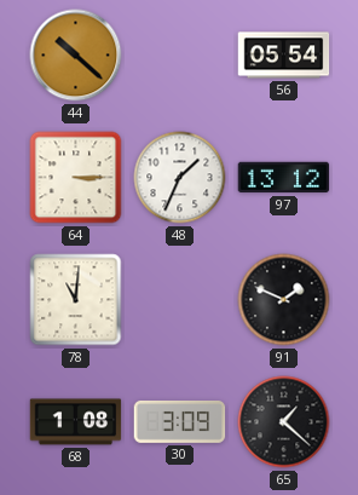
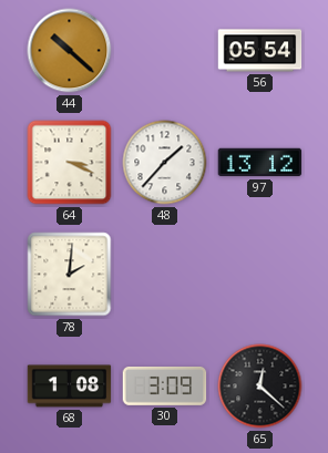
64: 3:15 -> 3:19
48: 1:34 -> 1:37
78: 11:01 -> 2:01
91: 1:49 -> none
65: 1:22 -> 12:22
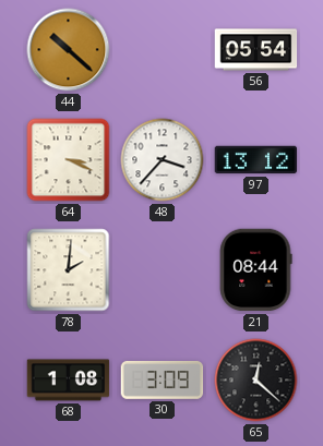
48: 1:37 -> 3:37
21: none -> 08:44
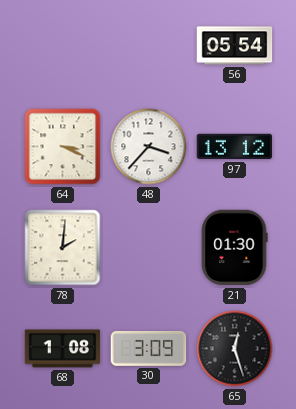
44: 10:22 -> none
21: 08:44 -> 01:30
65: 12:22 -> 12:27
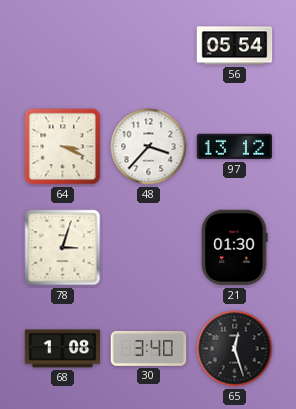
78: 2:01 -> 3:03
30: 3:09 -> 3:40
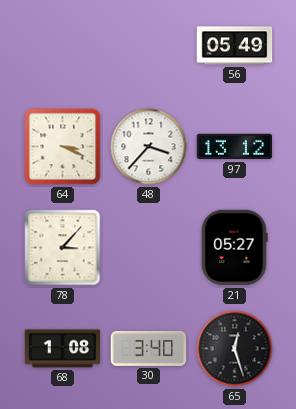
56: 05:54 -> 05:49
78: 3:03 -> 3:07
21: 01:30 -> 05:27
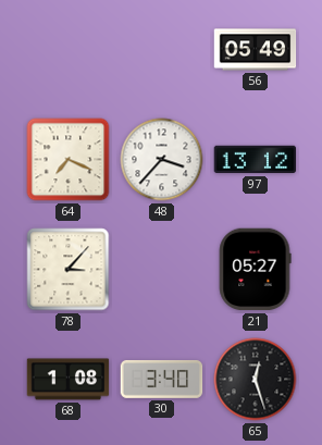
64: 3:19 -> 7:19
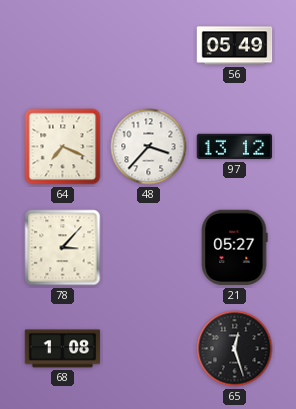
30: 3:40 -> none
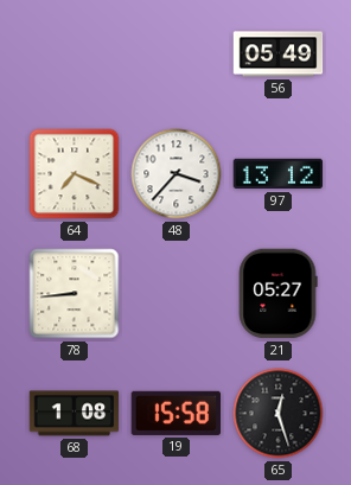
78: 3:07 -> 8:44
19: none -> 15:58
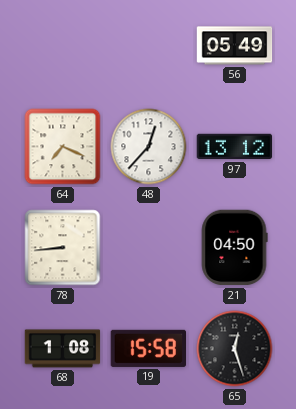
48: 3:37 -> 12:37
21: 05:27 -> 04:50
